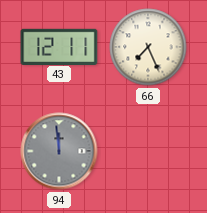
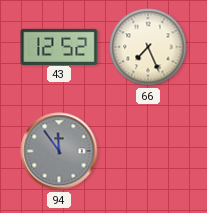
43: 12:11 -> 12:52
94: 11:59 -> 11:54
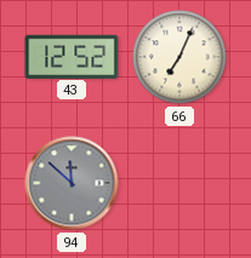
66: 7:26 -> 7:04
94: 11:54 -> 11:52
